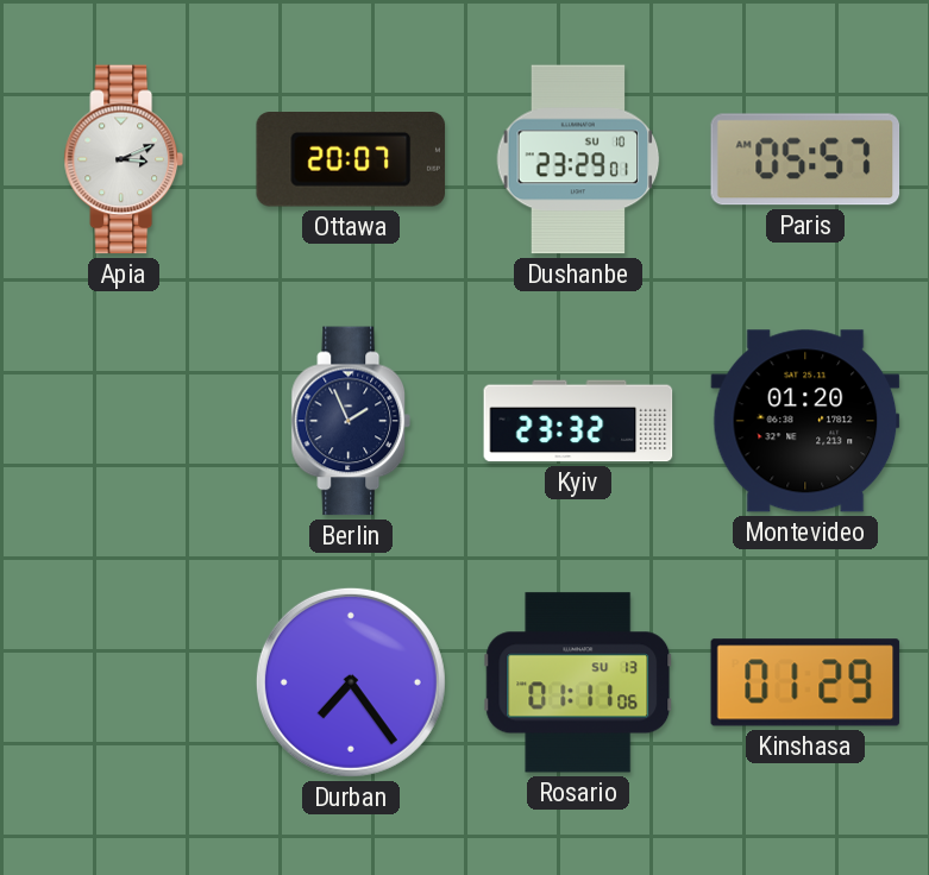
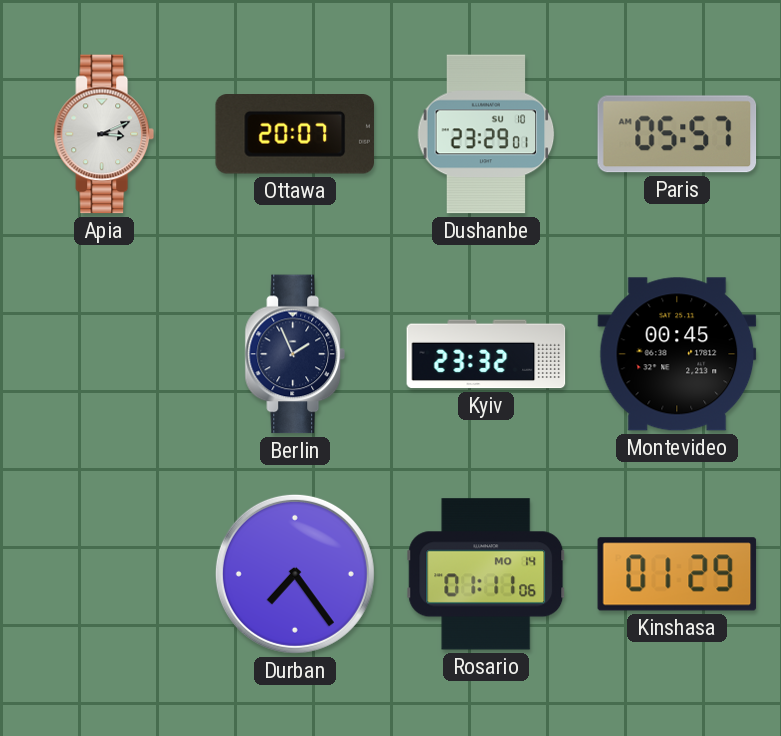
Montevideo: 01:20 -> 00:45
Rosario date: SU 13 -> MO 14
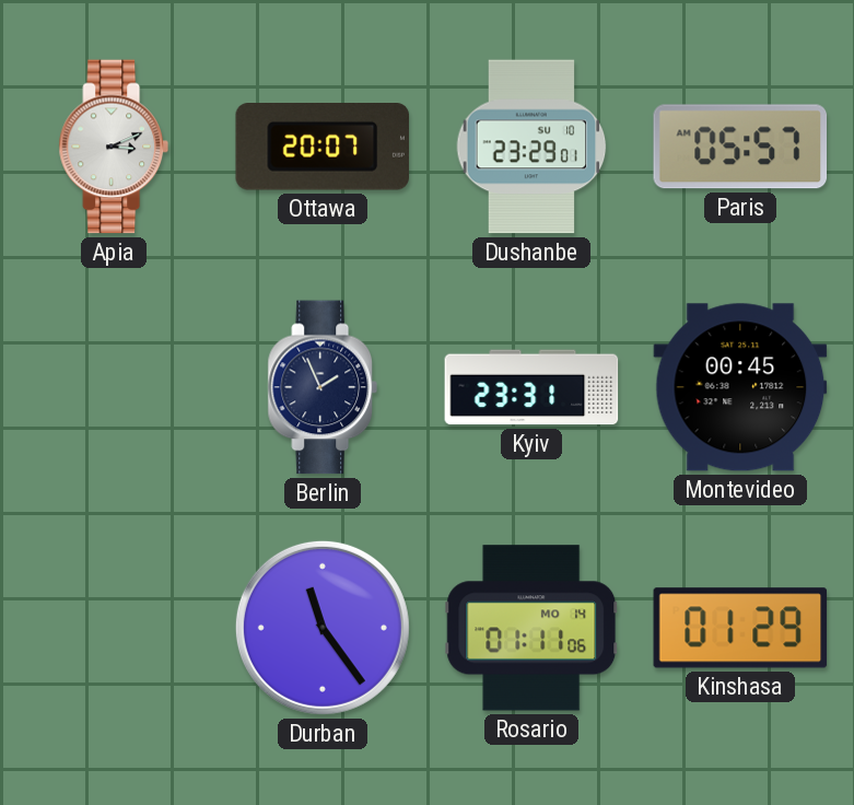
Kyiv: 23:32 -> 23:31
Durban: 7:24 -> 11:24
